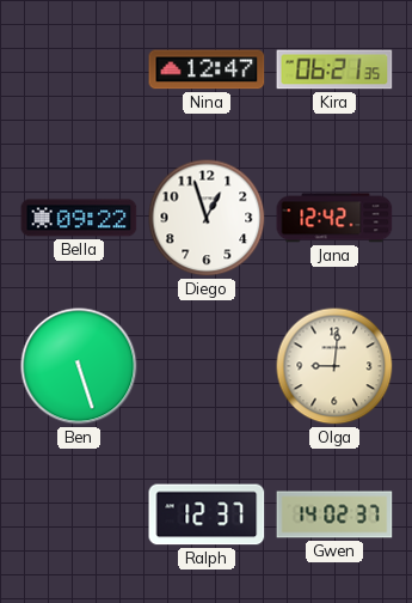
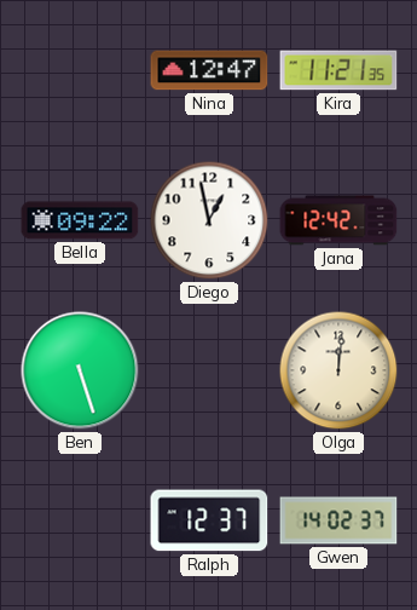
Kira: 06:21 -> 11:21
Diego: 12:57 -> 12:58
Olga: 9:01 -> 12:01
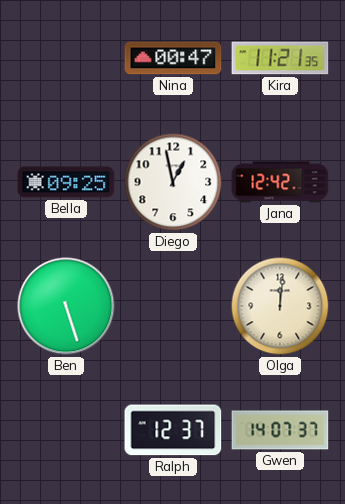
Nina: 12:47 -> 00:47
Bella: 09:22 -> 09:25
Gwen: 14:02 -> 14:07
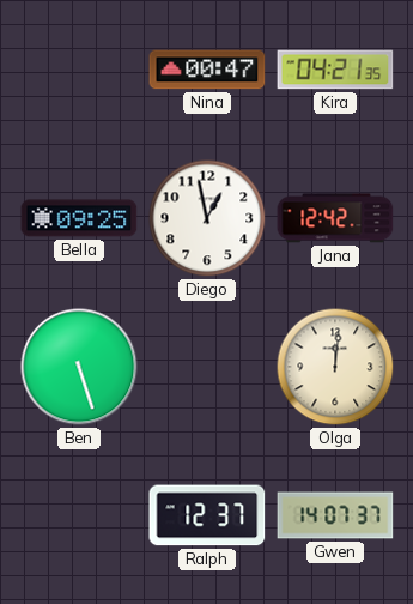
Kira: 11:21 -> 04:21
